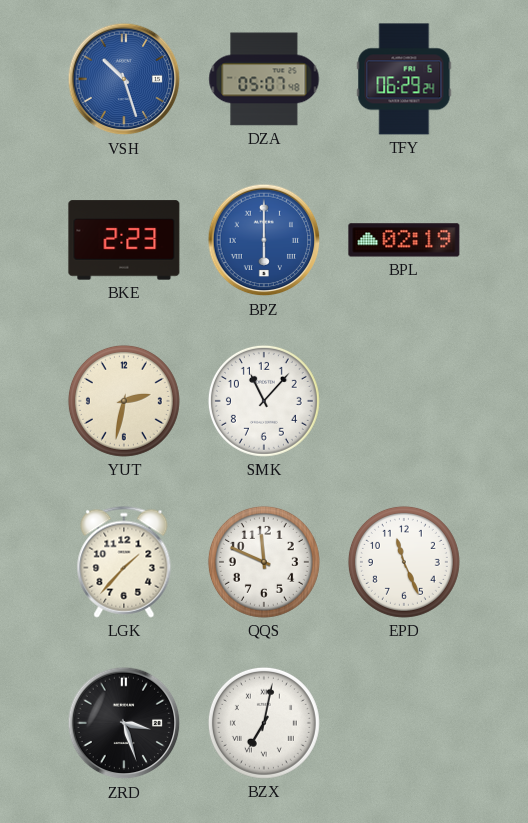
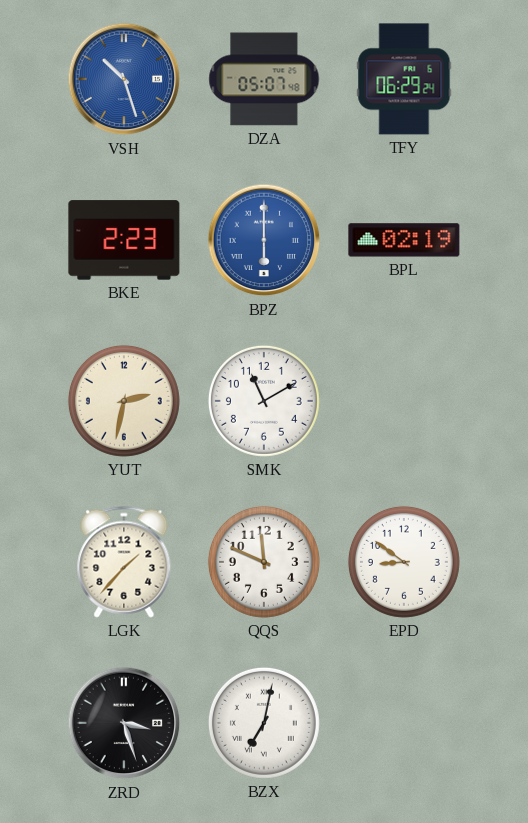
SMK: 11:07 -> 11:10
EPD: 11:26 -> 8:51
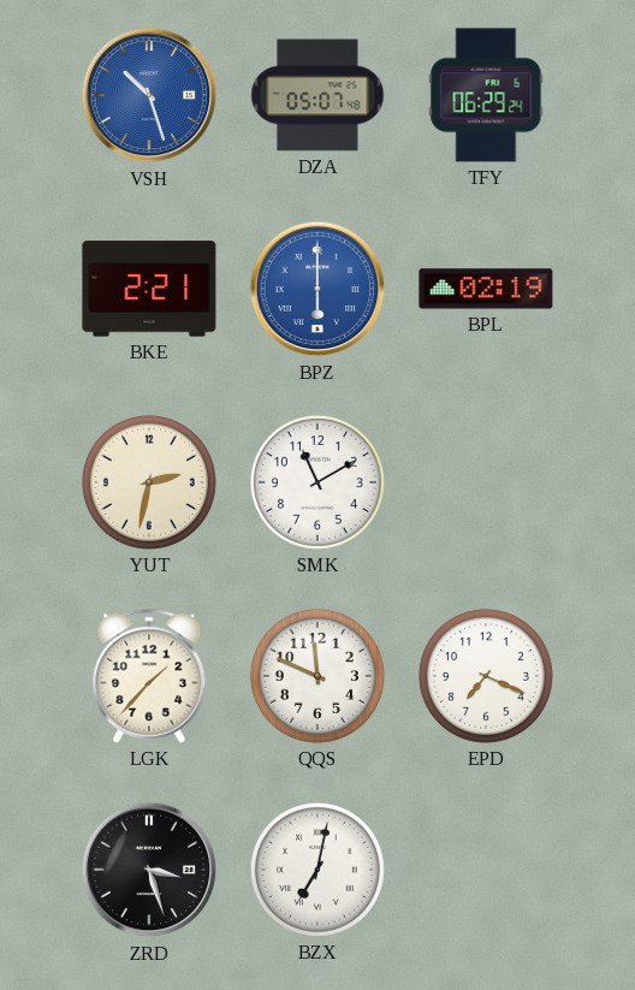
BKE: 2:23 -> 2:21
EPD: 8:51 -> 7:19
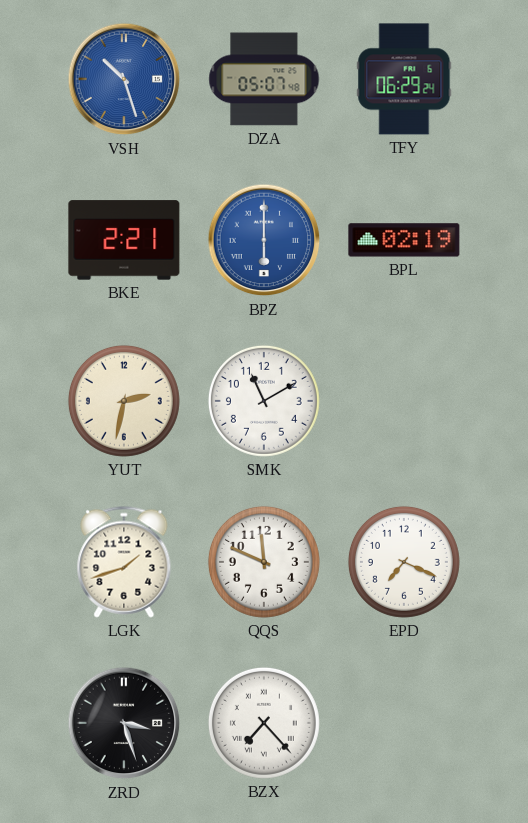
LGK: 1:37 -> 1:42
BZX: 7:02 -> 7:23
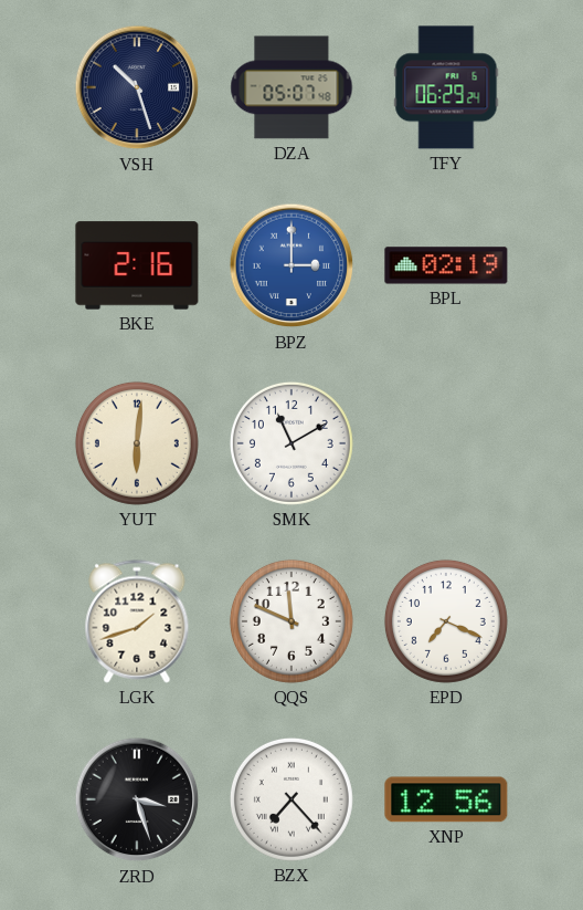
VSH dial: blue -> navy
BKE: 2:21 -> 2:16
BPZ: 6:00 -> 3:00
YUT: 2:32 -> 6:01
XNP: none -> 12:56
